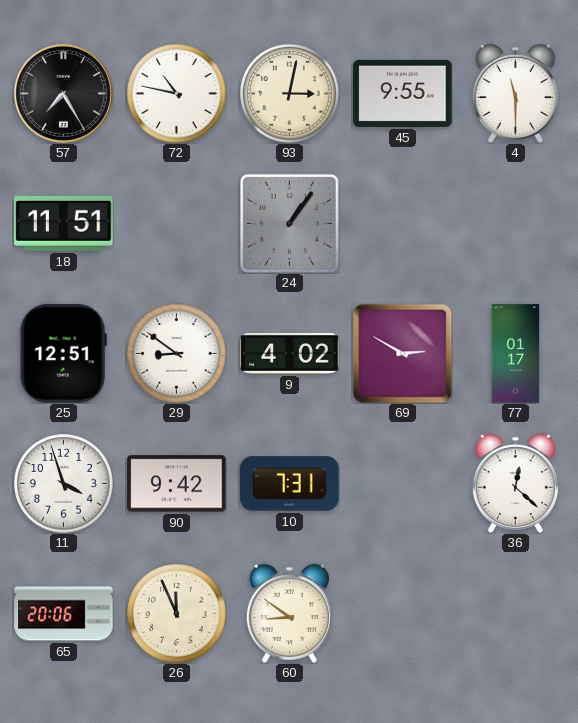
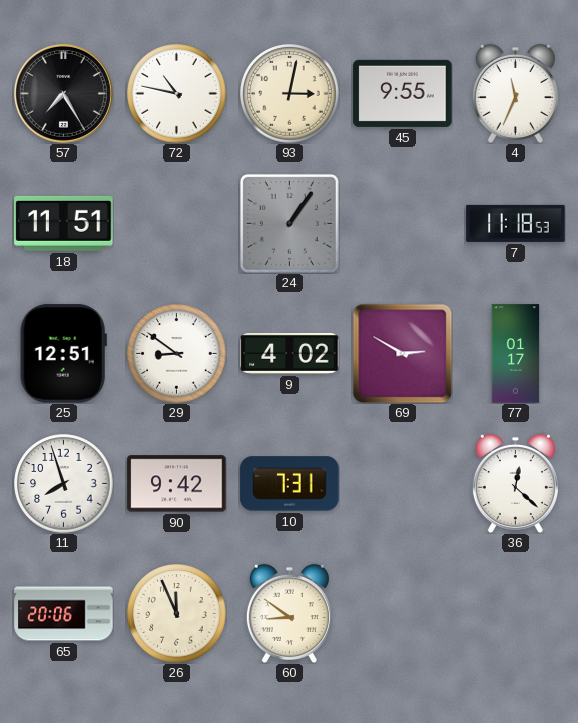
4: 11:30 -> 11:34
7: none -> 11:18
11: 3:57 -> 7:57
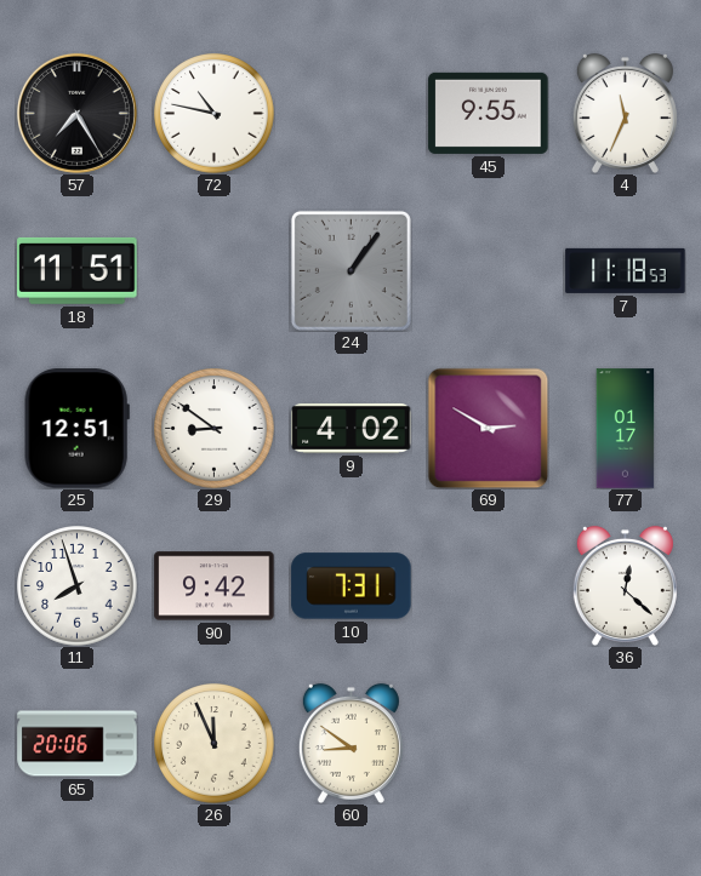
93: 3:02 -> none
